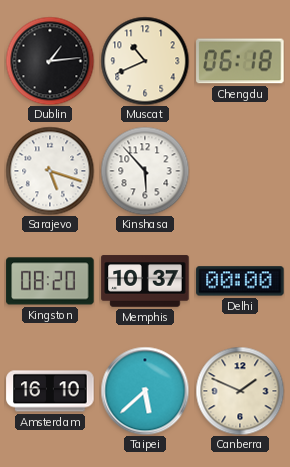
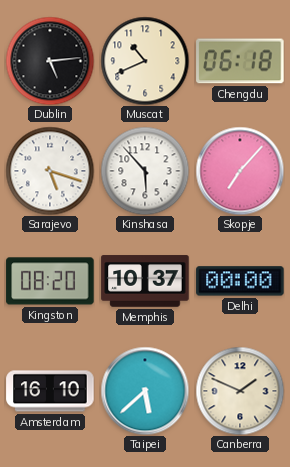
Dublin: 1:14 -> 5:14
Skopje: none -> 7:07
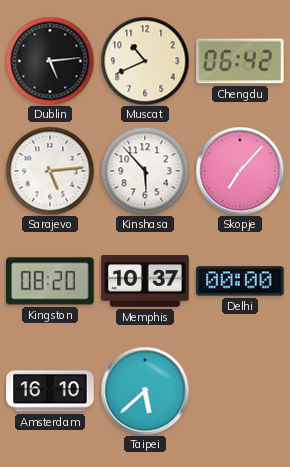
Chengdu: 06:18 -> 06:42
Sarajevo: 5:18 -> 5:14
Canberra: 1:49 -> none
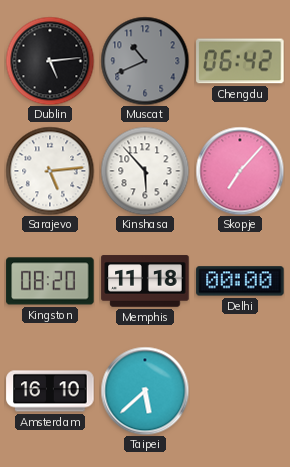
Muscat dial: cream -> grey
Memphis: 10:37 -> 11:18
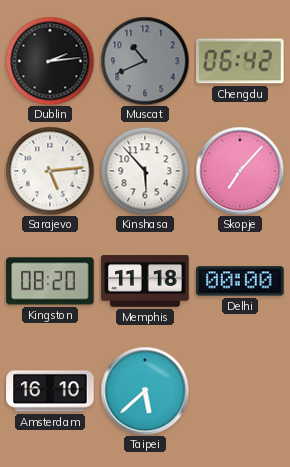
Dublin: 5:14 -> 2:14
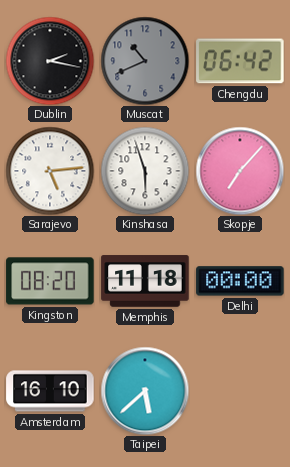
Dublin: 2:14 -> 2:17
Kinshasa: 5:53 -> 5:57
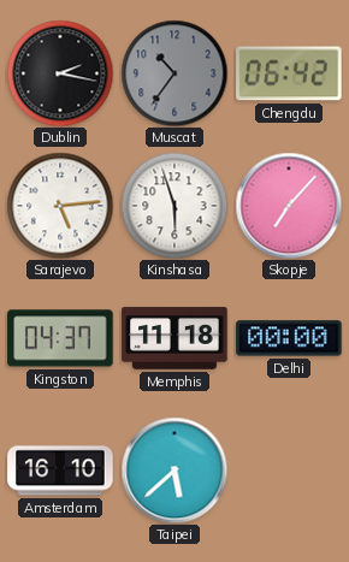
Muscat: 10:41 -> 10:36
Kingston: 08:20 -> 04:37
